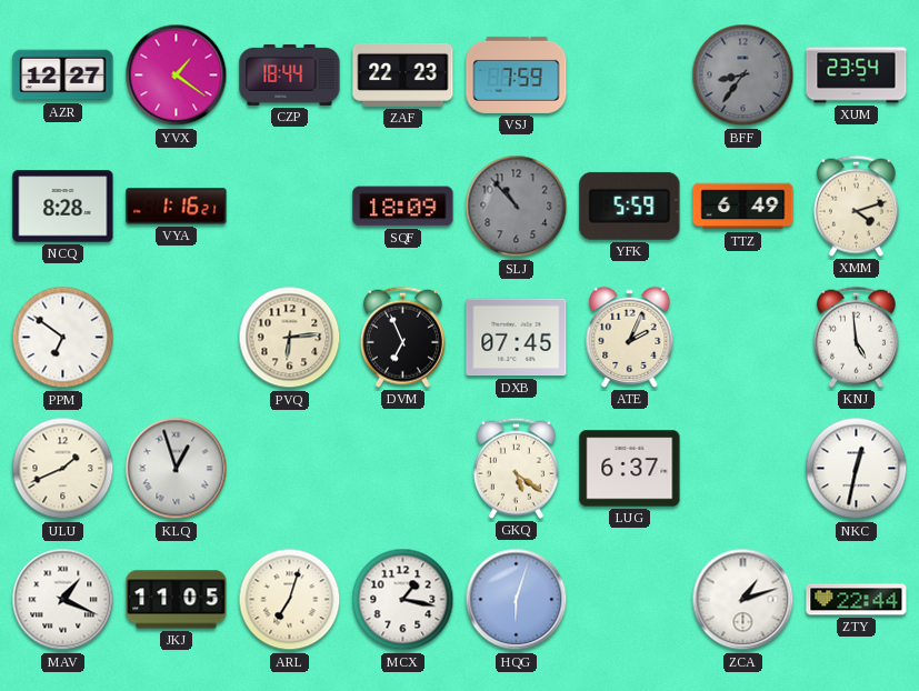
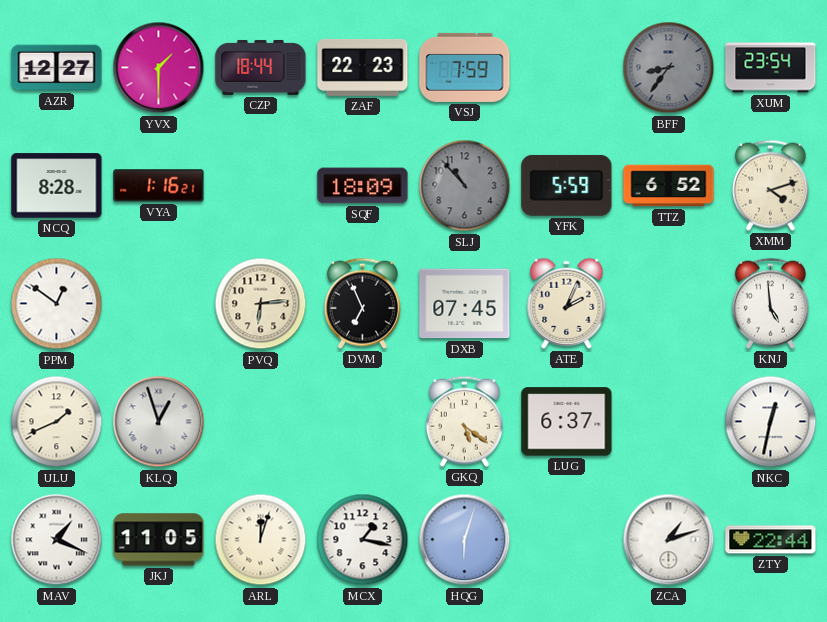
YVX: 1:21 -> 1:30
TTZ: 6:49 -> 6:52
PPM: 6:51 -> 12:51
ARL: 7:03 -> 12:03
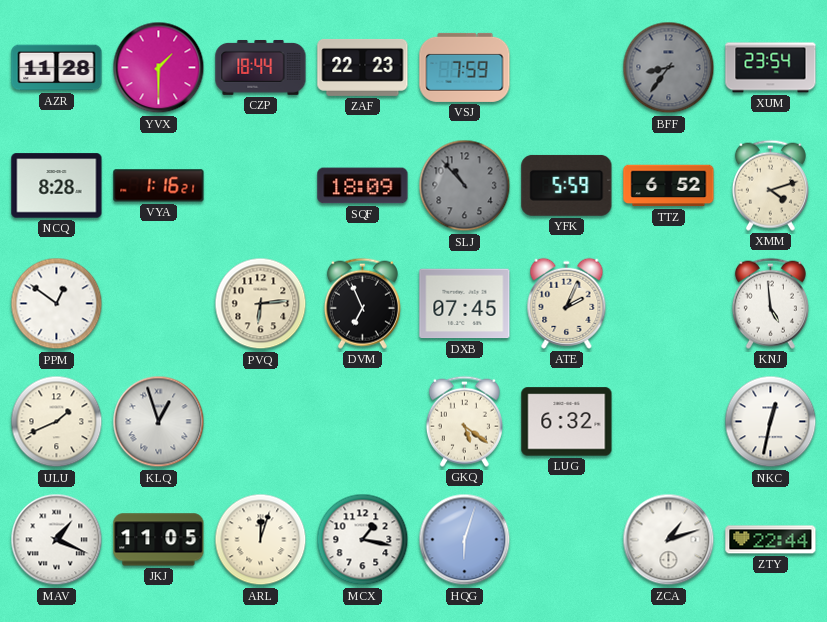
AZR: 12:27 -> 11:28
LUG: 6:37 -> 6:32
